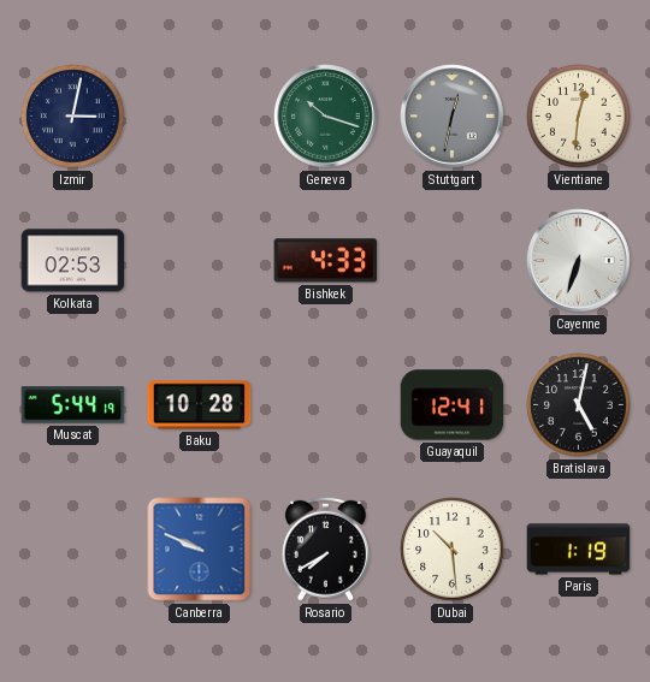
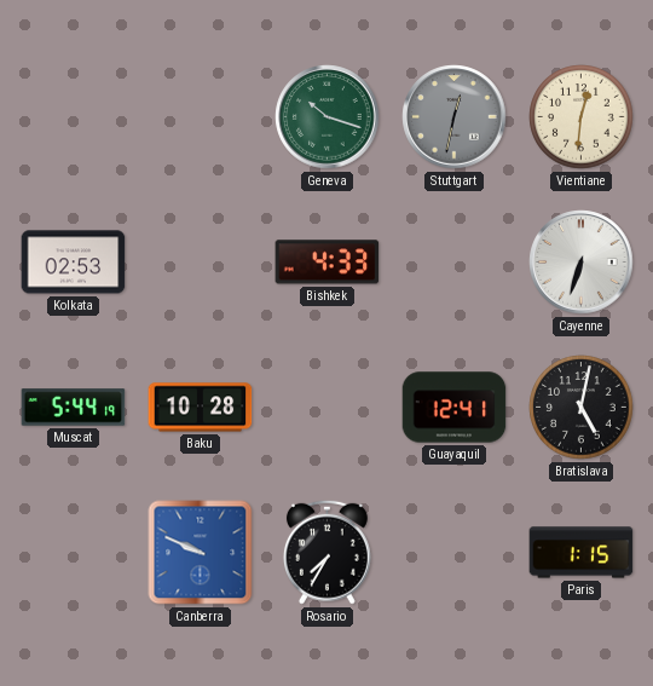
Izmir: 3:02 -> none
Rosario: 7:40 -> 7:35
Dubai: 10:29 -> none
Paris: 1:19 -> 1:15
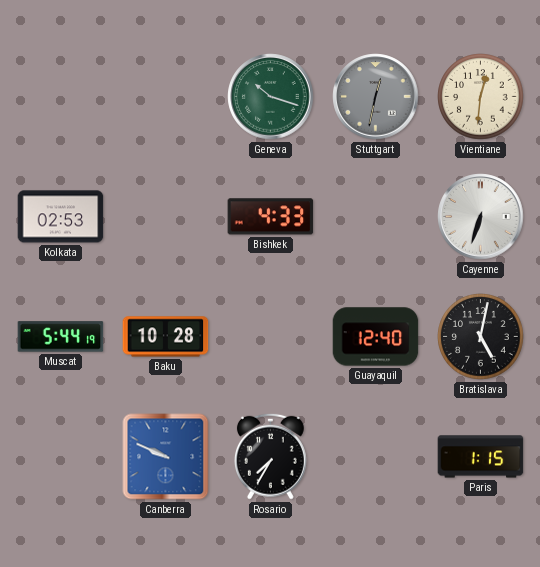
Guayaquil: 12:41 -> 12:40
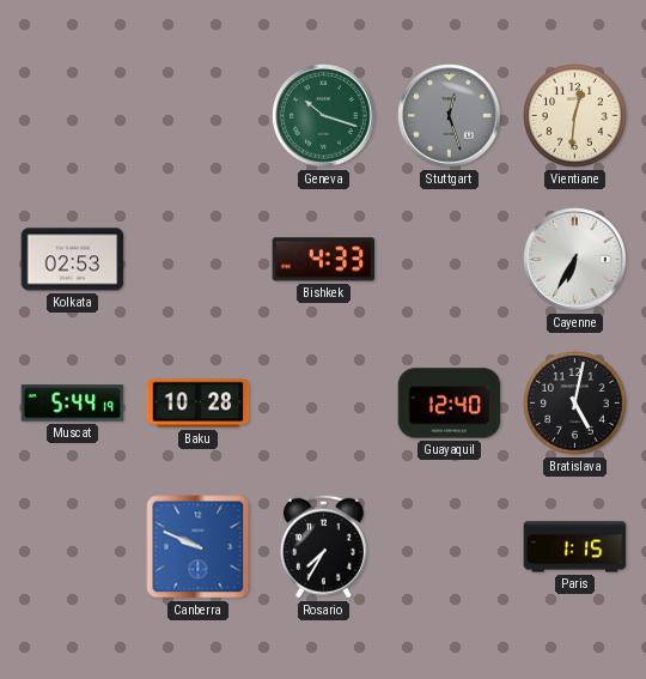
Stuttgart: 12:32 -> 12:27
Cayenne: 6:33 -> 6:35
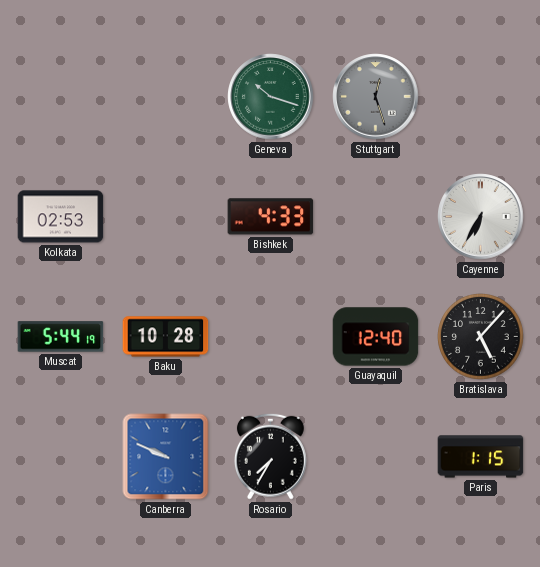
Vientiane: 12:31 -> none
Bratislava: 5:02 -> 5:07
